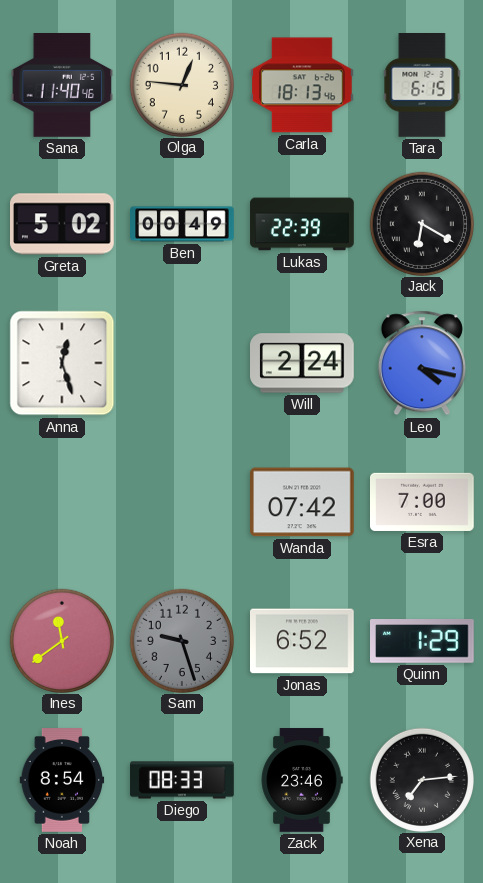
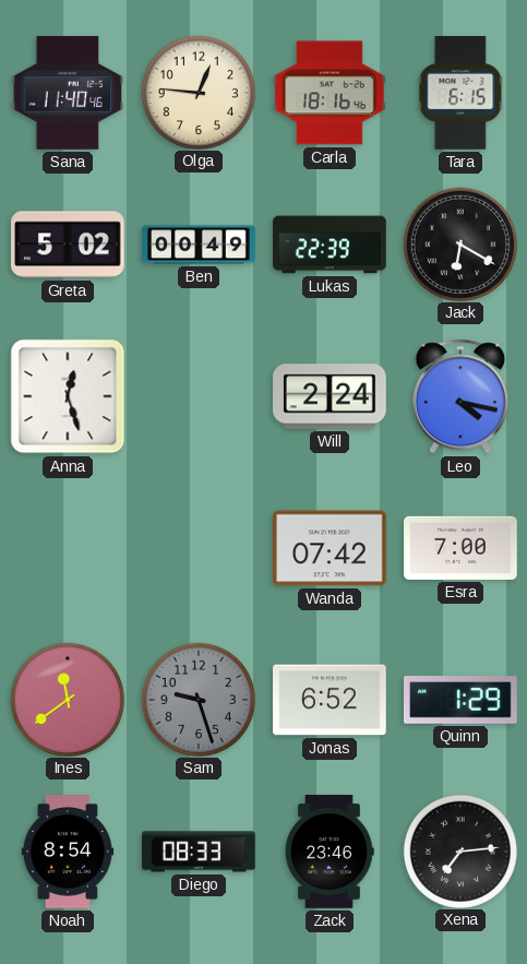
Carla: 18:13 -> 18:16
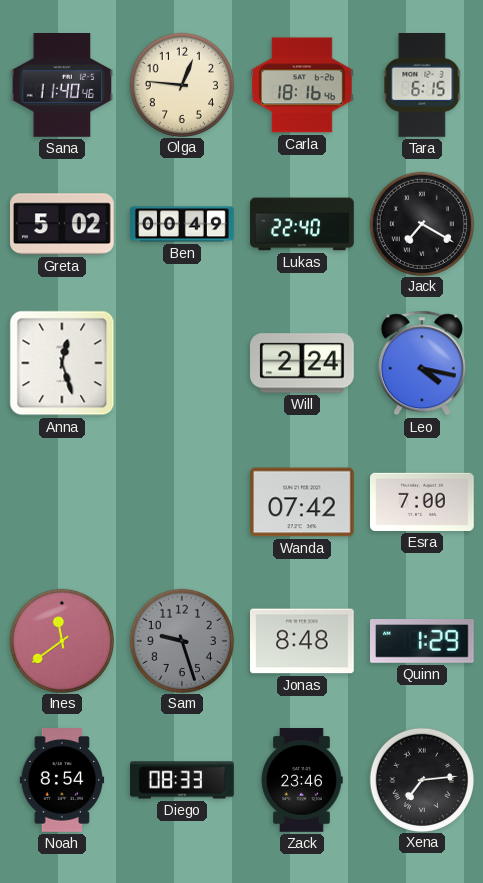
Lukas: 22:39 -> 22:40
Jack: 6:20 -> 7:20
Jonas: 6:52 -> 8:48
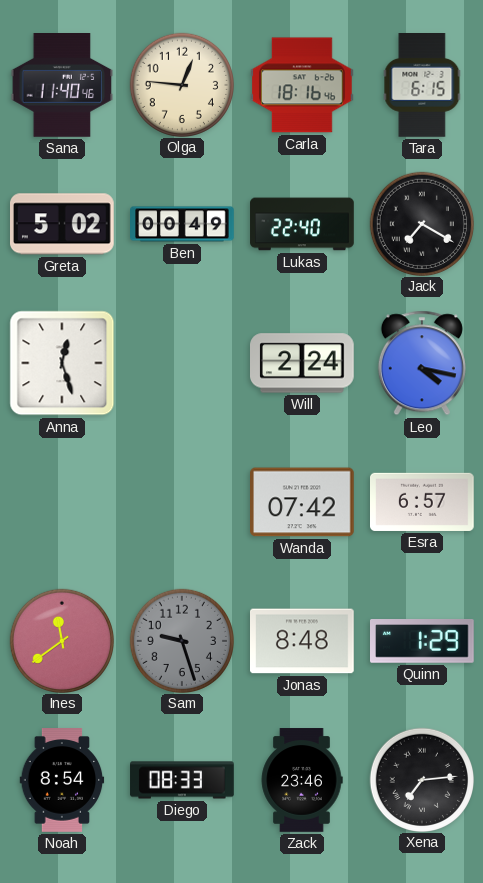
Esra: 7:00 -> 6:57
